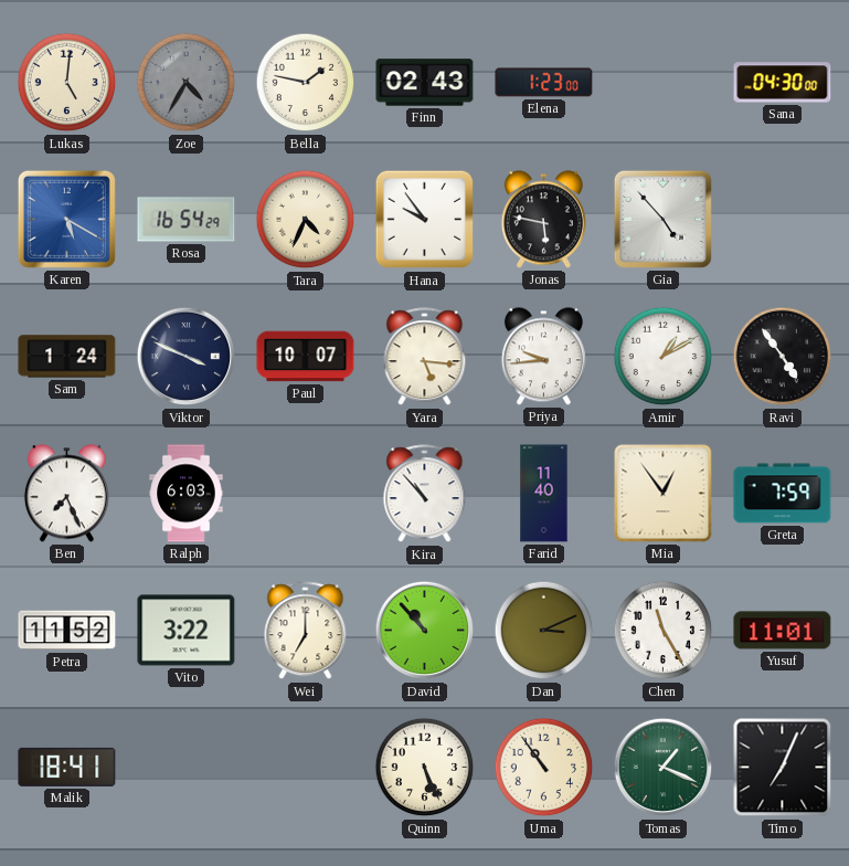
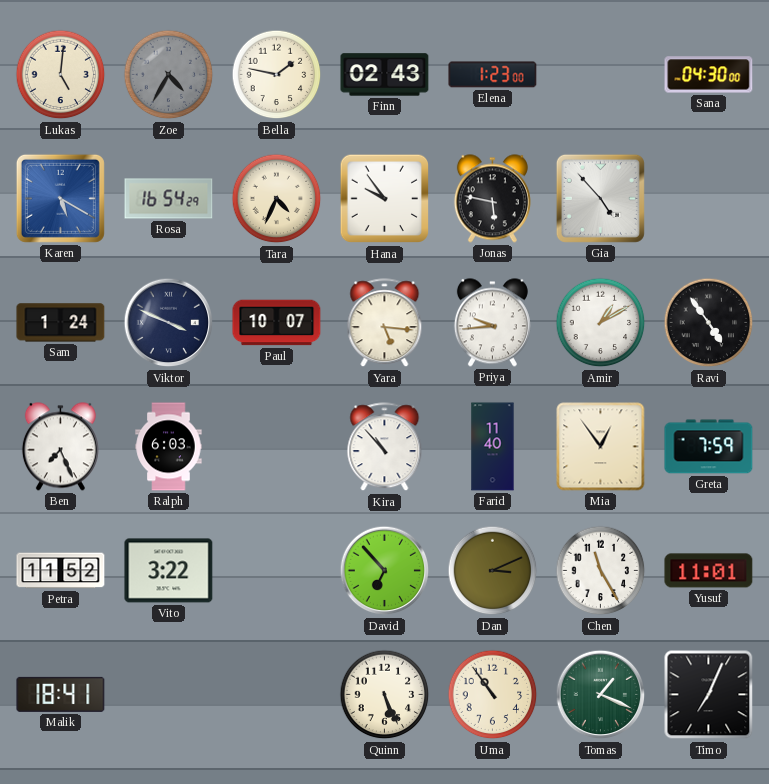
Wei: 7:00 -> none
David: 10:53 -> 6:53
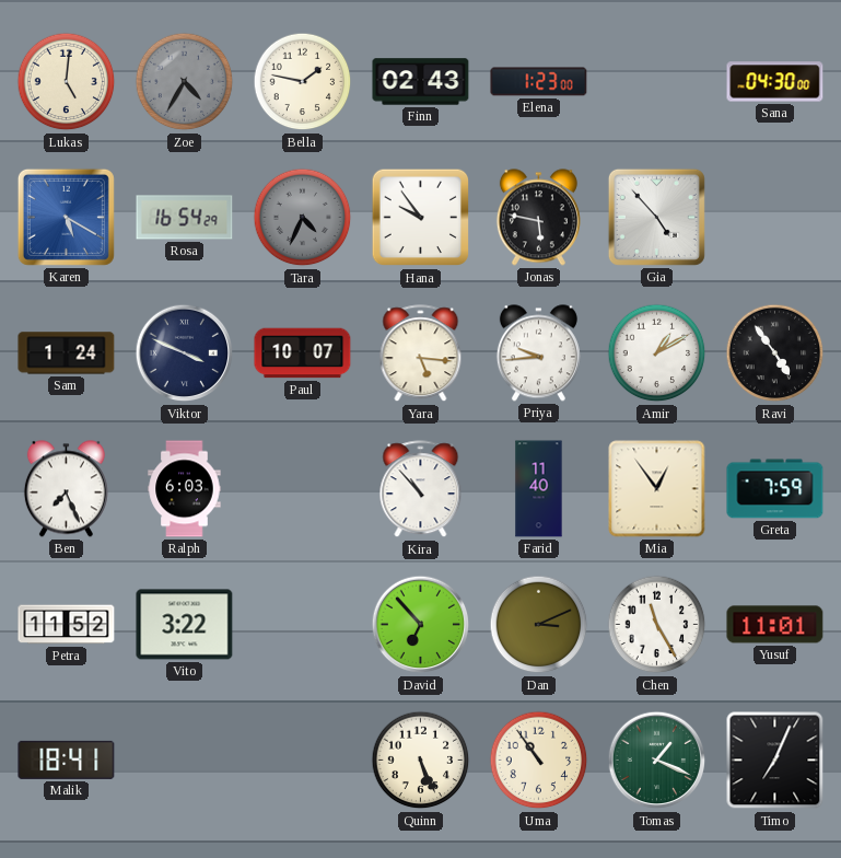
Tara dial: cream -> grey
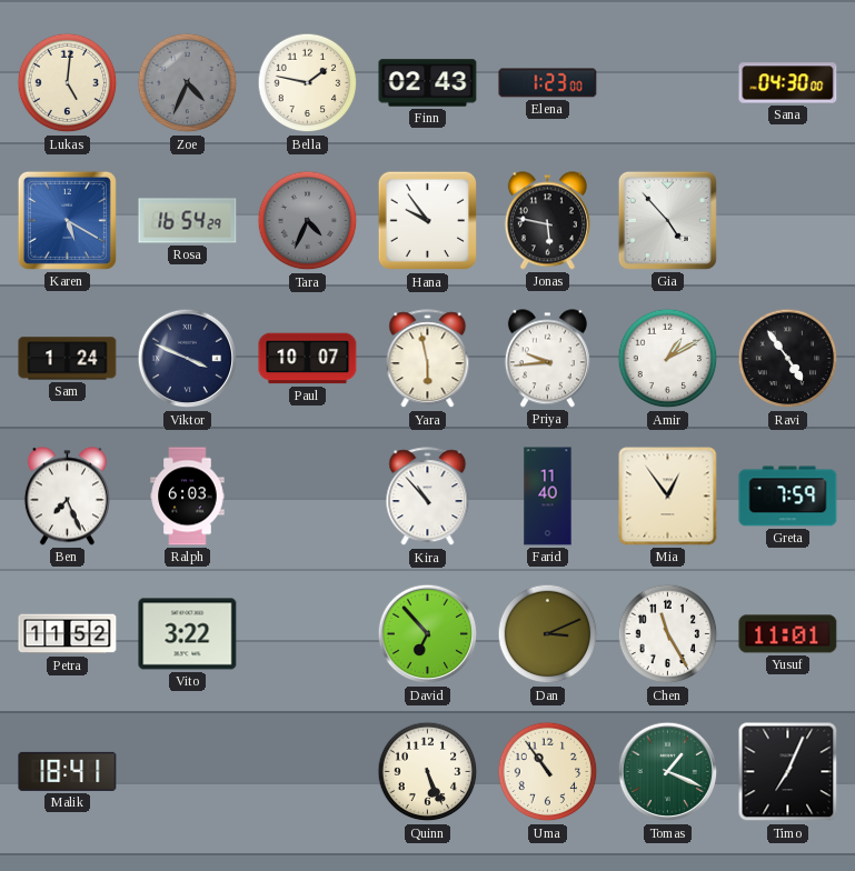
Zoe: 4:35 -> 4:34
Yara: 5:16 -> 5:58
